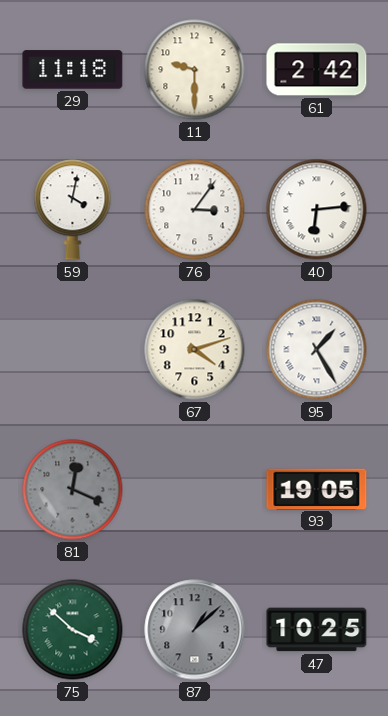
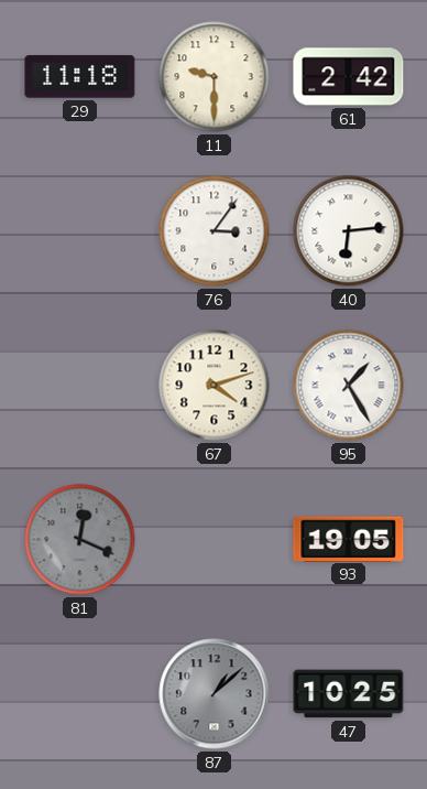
59: 4:02 -> none
75: 3:52 -> none
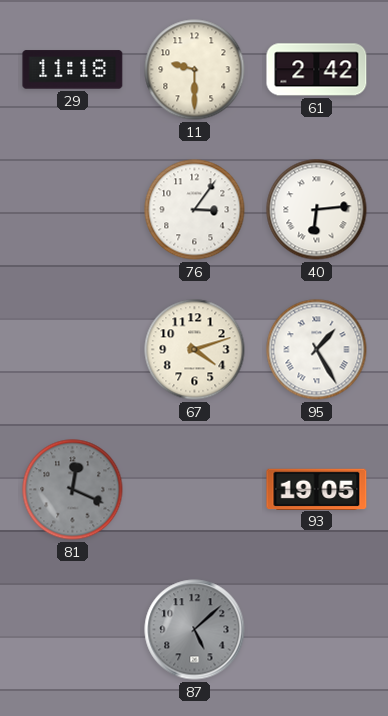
87: 1:08 -> 5:08
47: 10:25 -> none
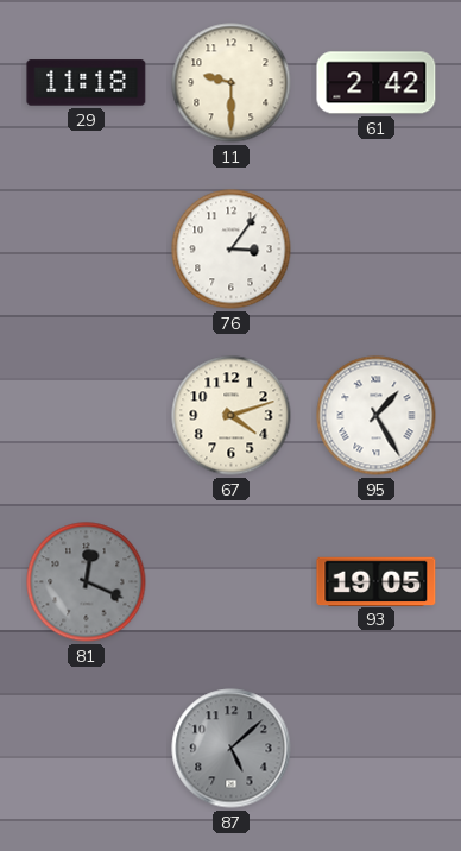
40: 6:14 -> none
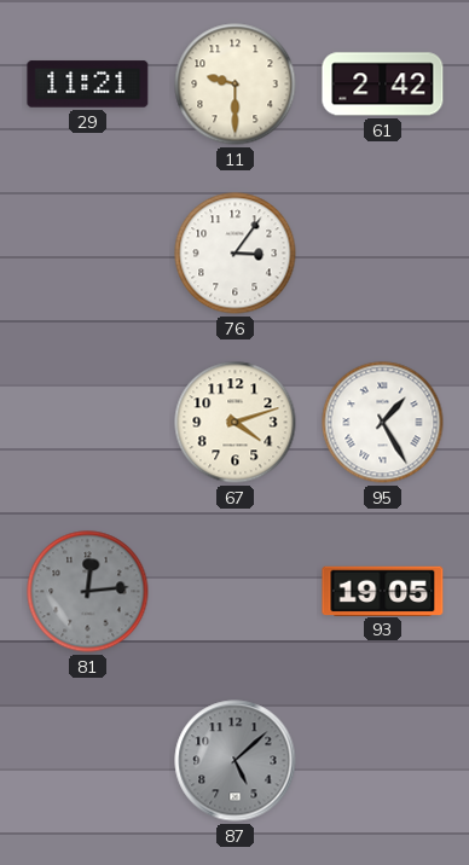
29: 11:18 -> 11:21
81: 12:19 -> 12:14
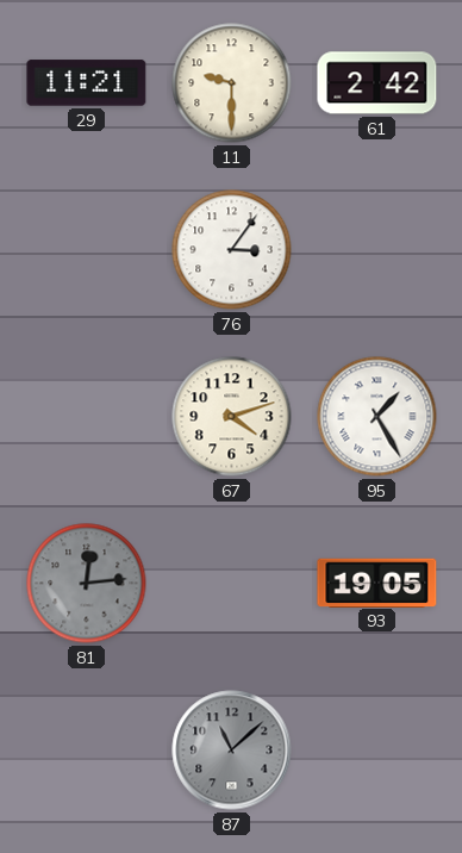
87: 5:08 -> 11:08
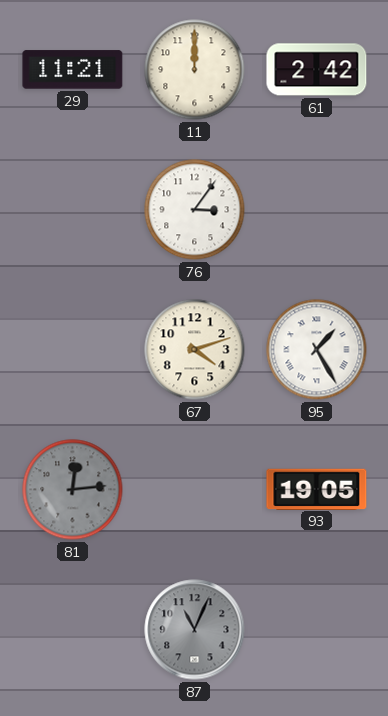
11: 9:30 -> 12:00
87: 11:08 -> 11:04
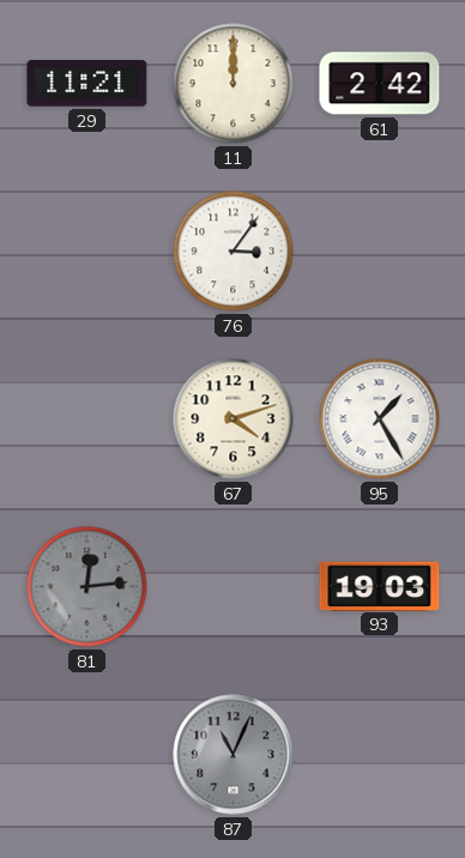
93: 19:05 -> 19:03
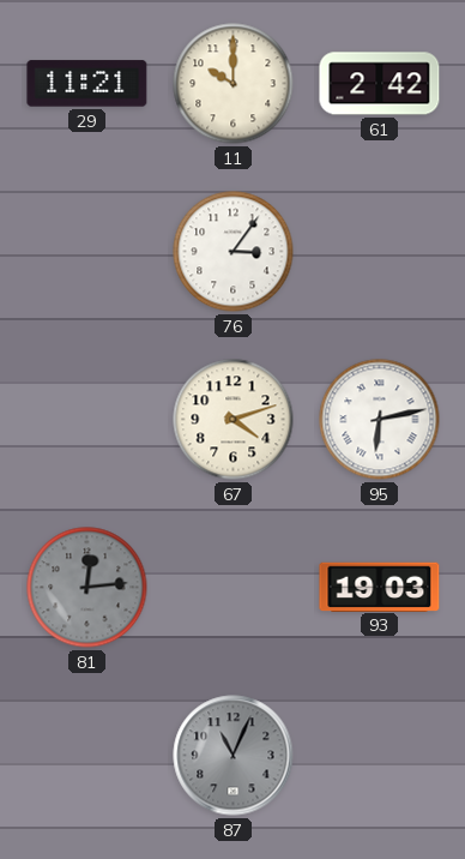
11: 12:00 -> 10:00
95: 1:25 -> 6:13
